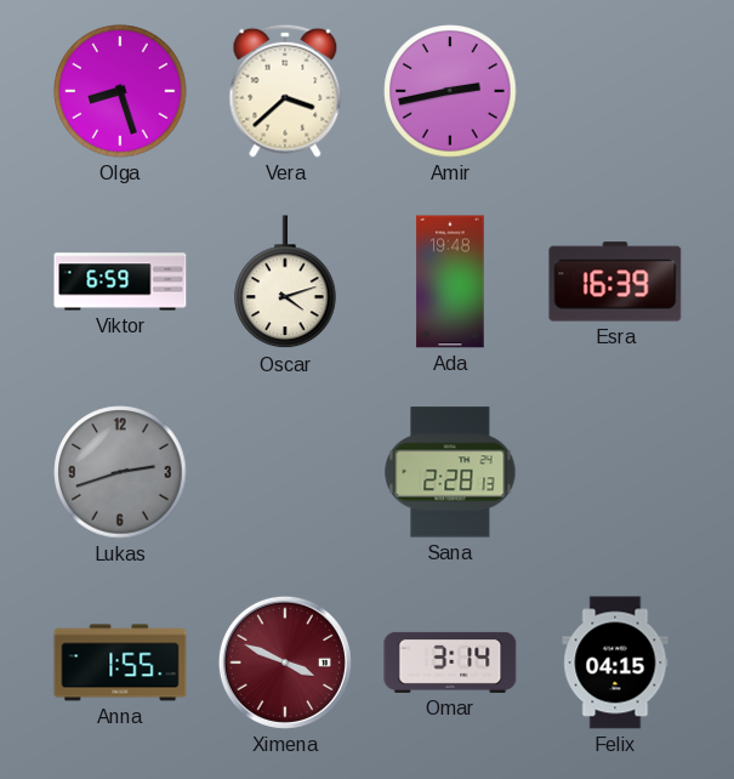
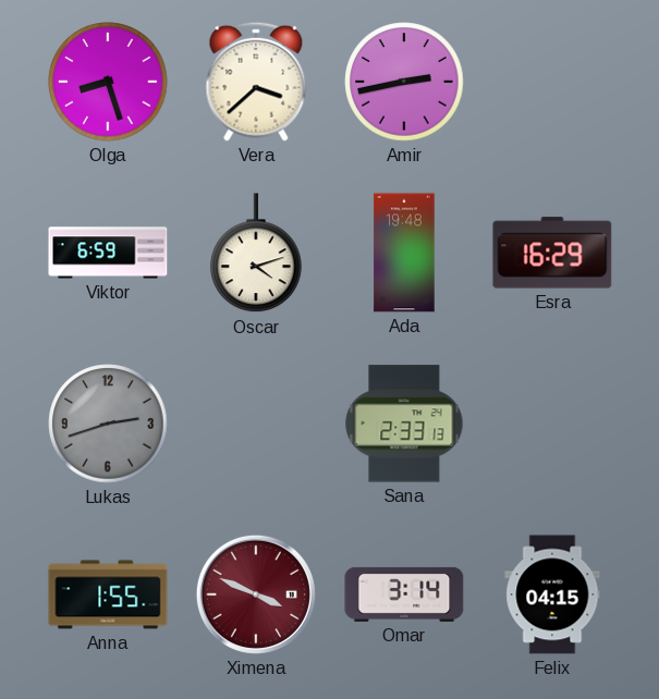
Esra: 16:39 -> 16:29
Sana: 2:28 -> 2:33
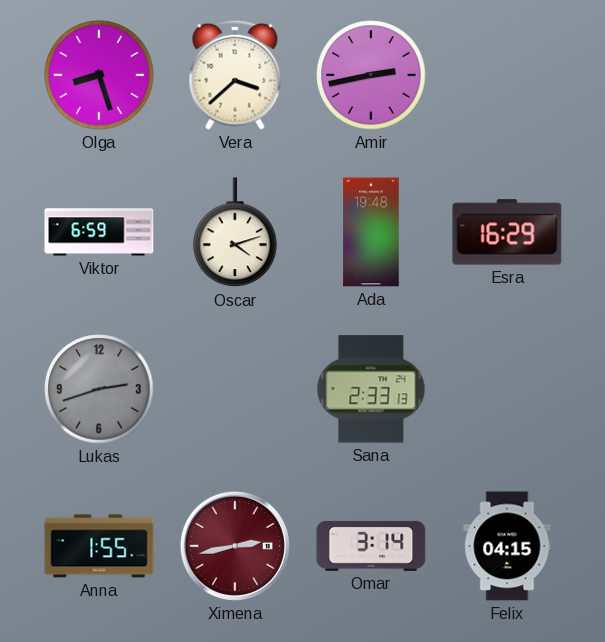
Ximena: 3:49 -> 2:43
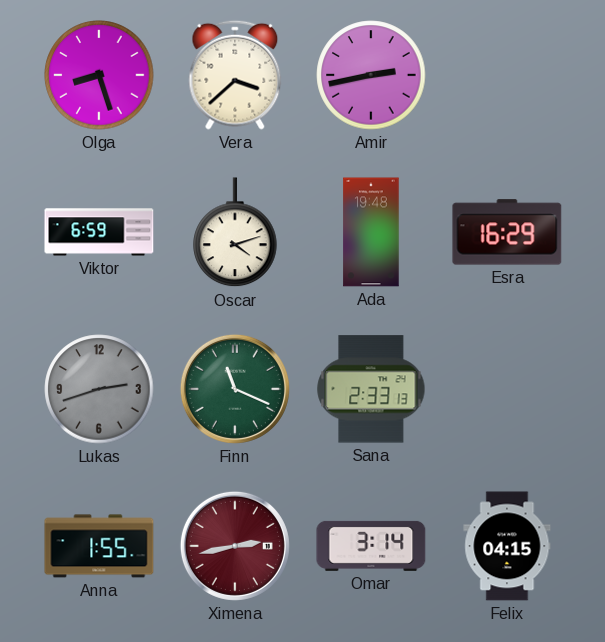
Finn: none -> 11:19
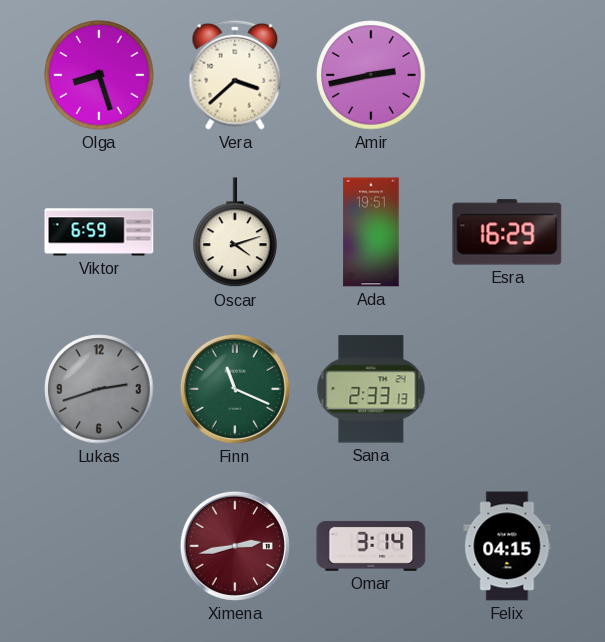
Ada: 19:48 -> 19:51
Anna: 1:55 -> none
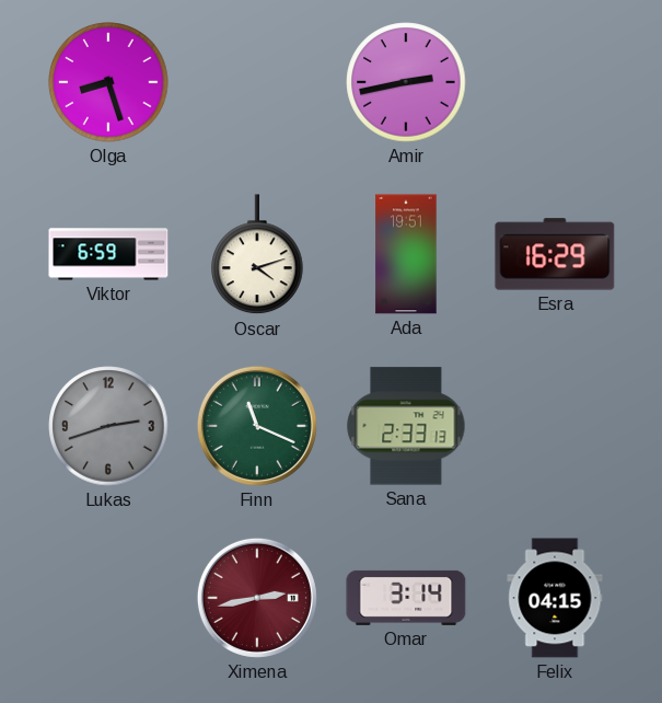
Vera: 3:38 -> none
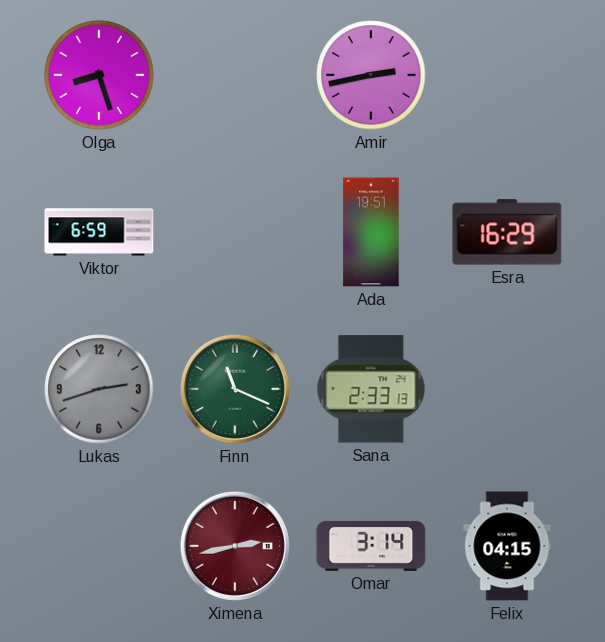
Oscar: 4:12 -> none
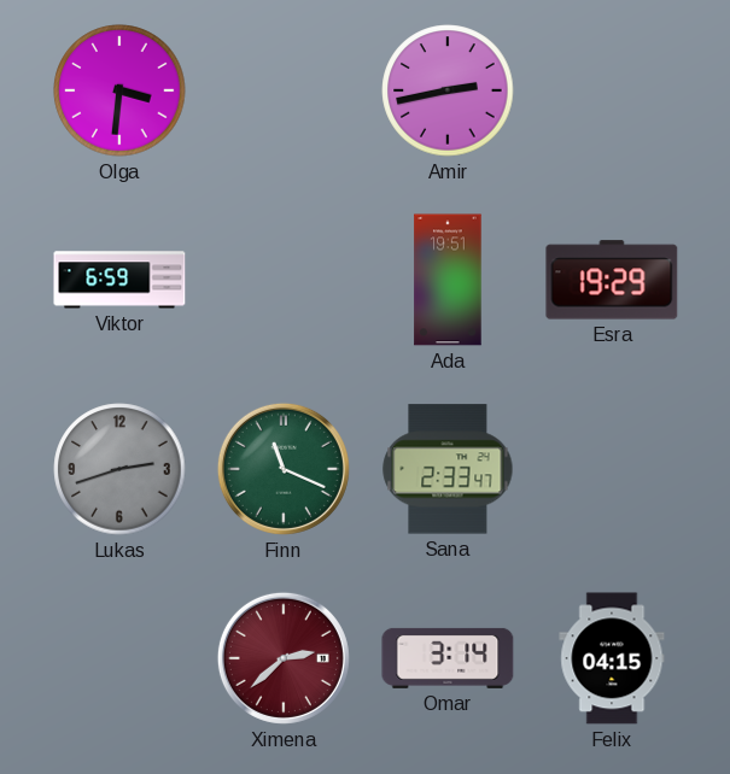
Olga: 8:27 -> 3:31
Esra: 16:29 -> 19:29
Sana: 2:33:13 -> 2:33:47
Ximena: 2:43 -> 2:38
